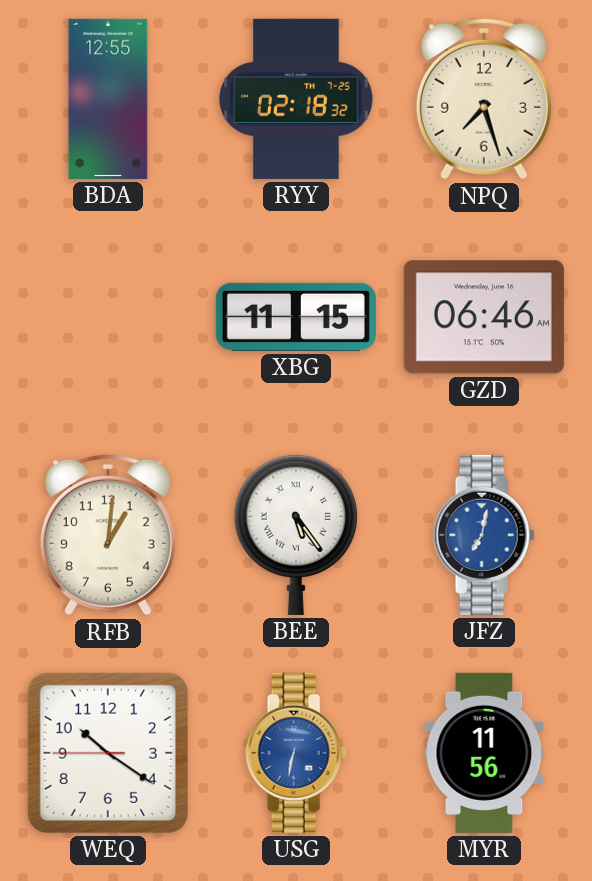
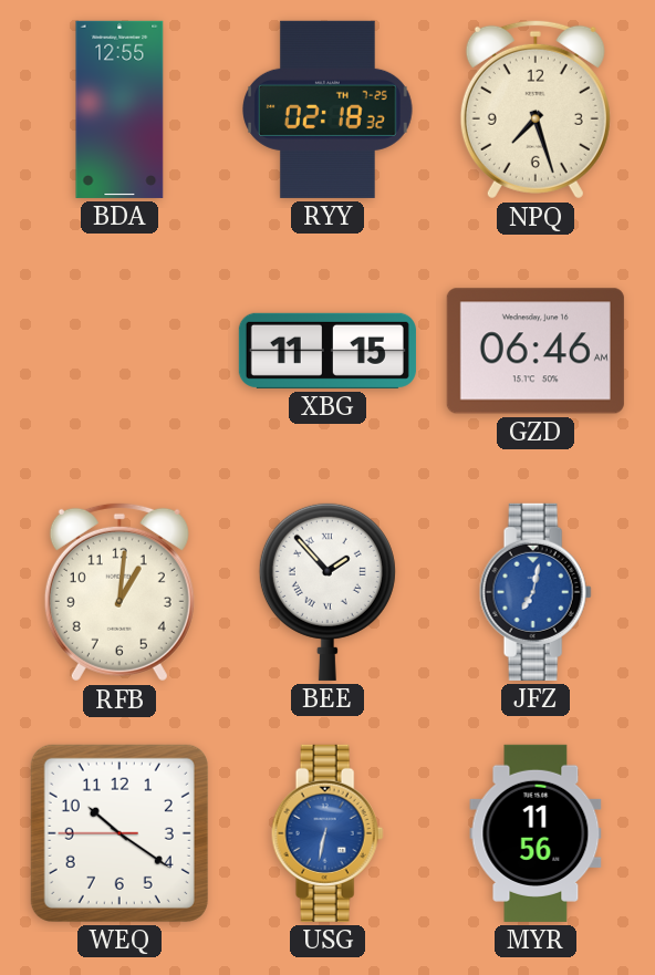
BEE: 5:24 -> 1:53
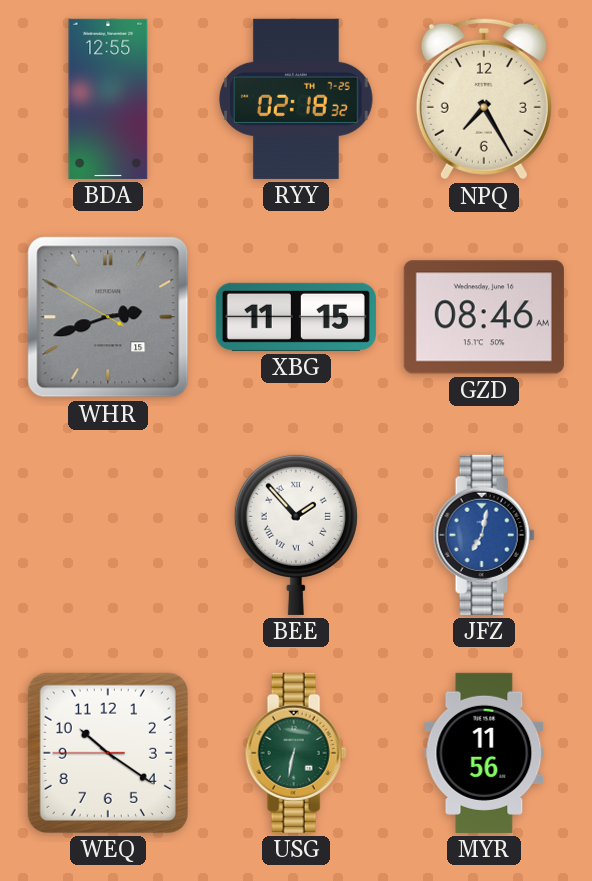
NPQ: 7:27 -> 7:25
WHR: none -> 2:41
GZD: 06:46 -> 08:46
RFB: 1:01 -> none
USG dial: blue -> green
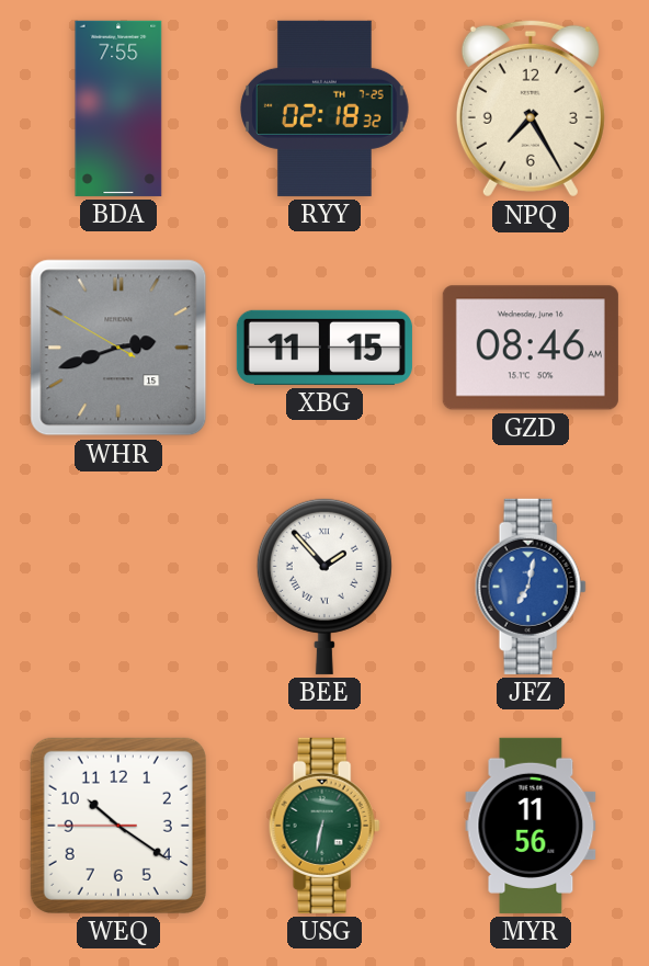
BDA: 12:55 -> 7:55
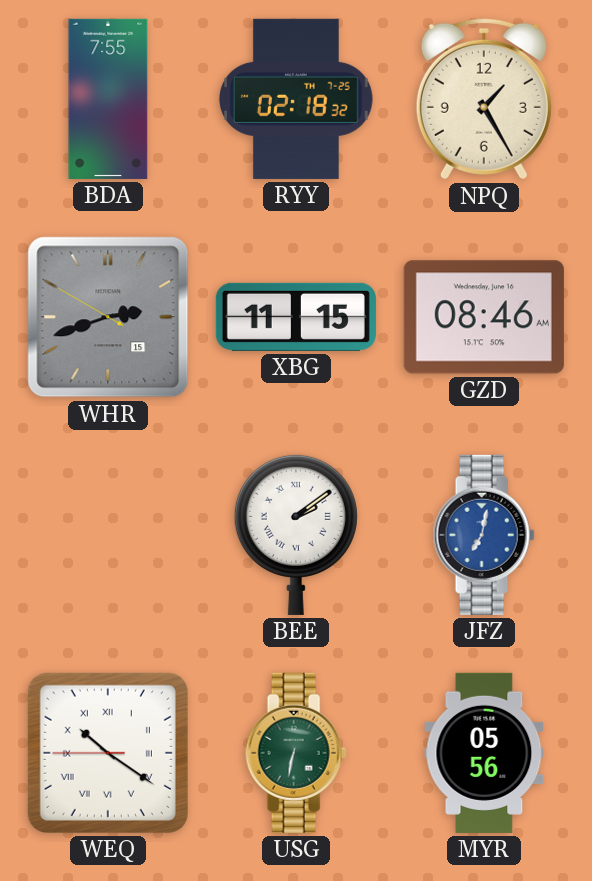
NPQ: 7:25 -> 1:25
BEE: 1:53 -> 2:09
WEQ numerals: Arabic -> Roman
MYR: 11:56 -> 05:56
